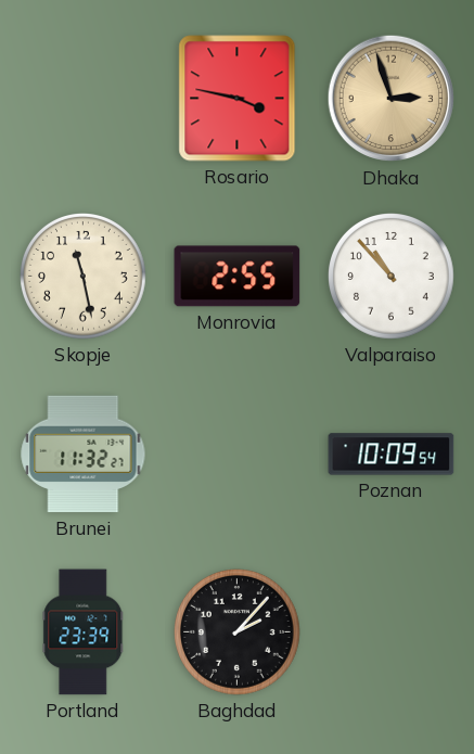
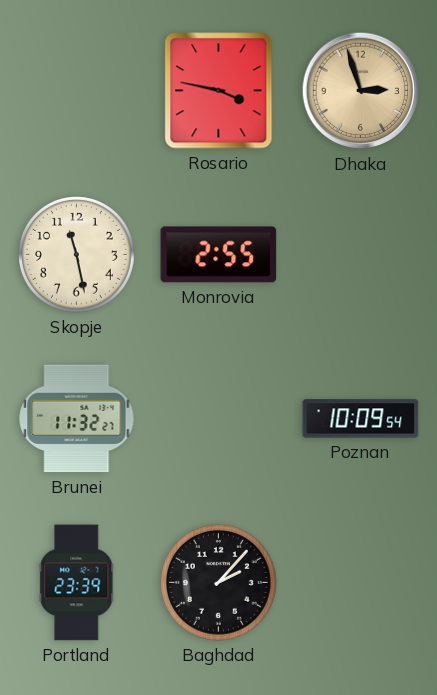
Valparaiso: 10:53 -> none
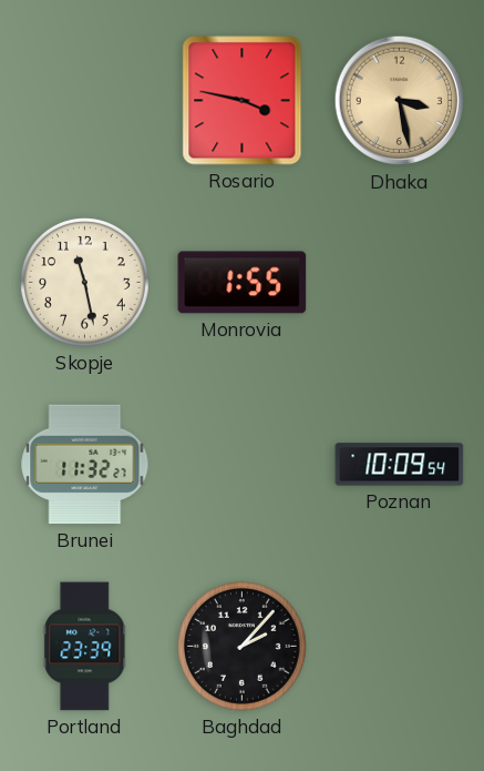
Dhaka: 2:57 -> 3:28
Monrovia: 2:55 -> 1:55
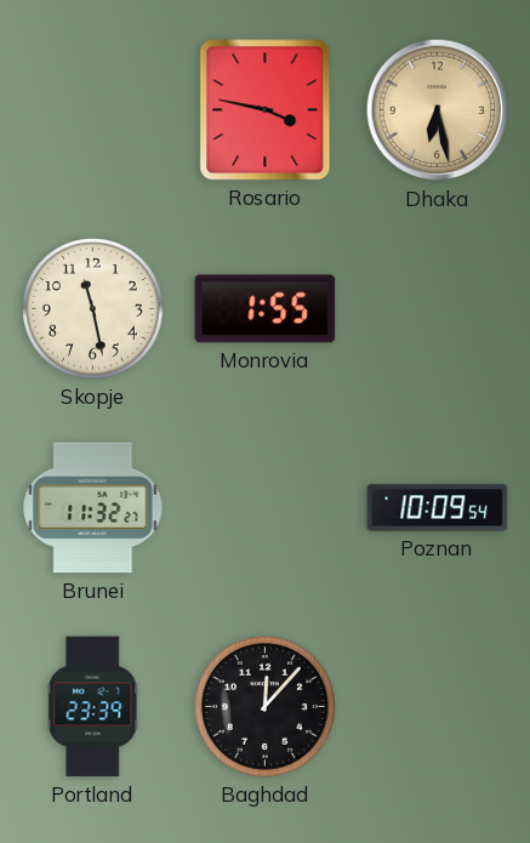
Dhaka: 3:28 -> 6:28
Baghdad: 2:07 -> 12:07
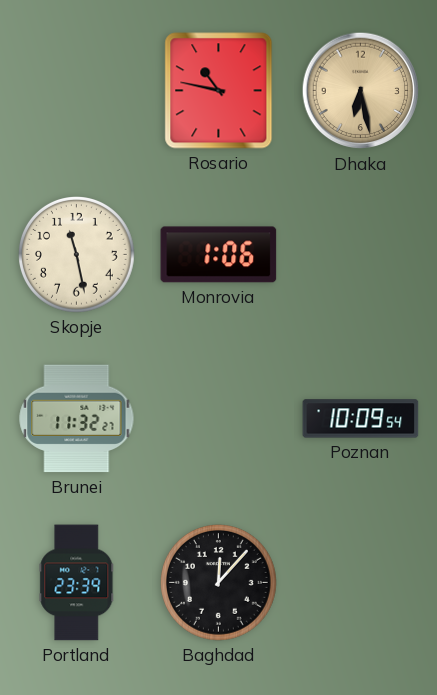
Rosario: 3:47 -> 10:47
Monrovia: 1:55 -> 1:06
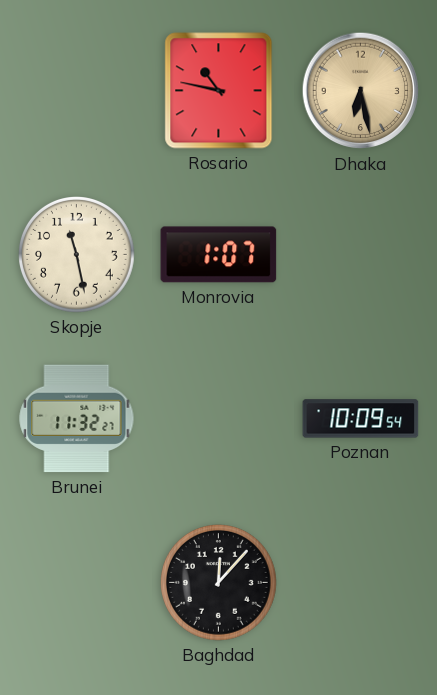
Monrovia: 1:06 -> 1:07
Portland: 23:39 -> none
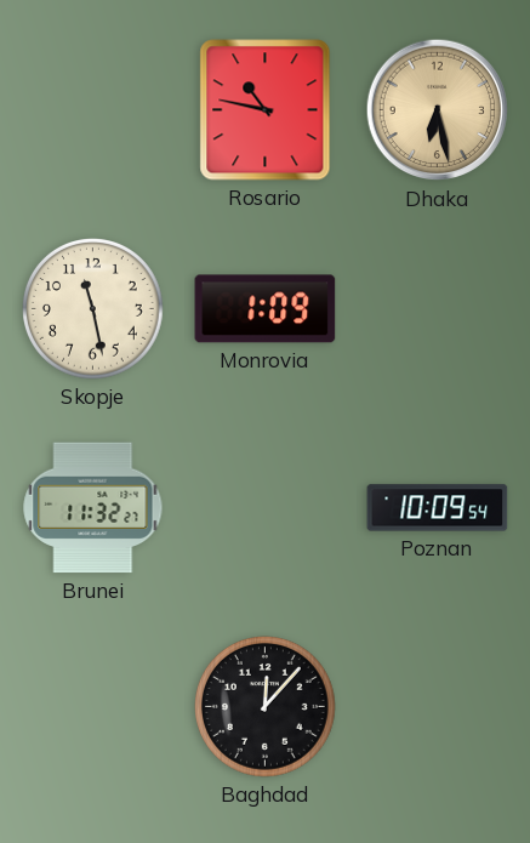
Monrovia: 1:07 -> 1:09
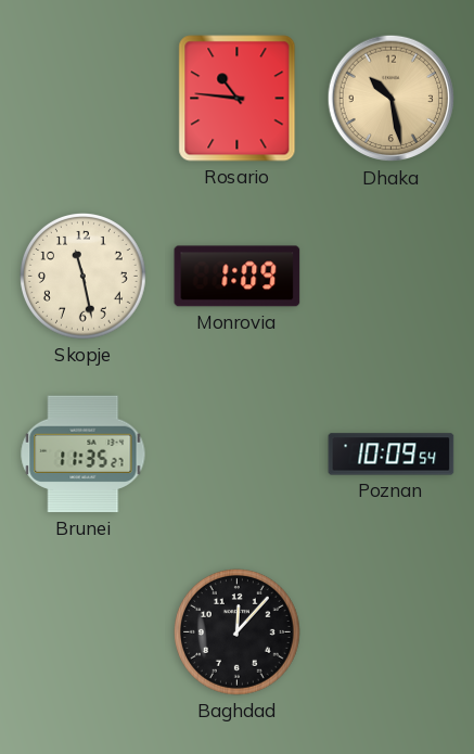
Rosario: 10:47 -> 10:46
Dhaka: 6:28 -> 10:28
Brunei: 11:32 -> 11:35
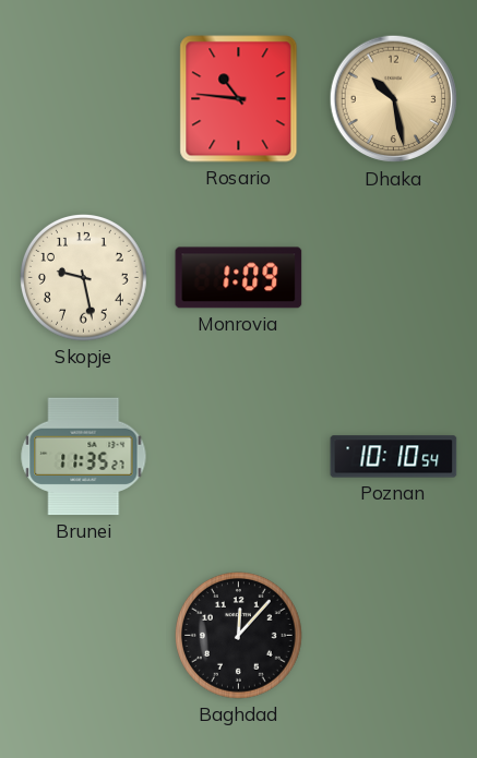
Skopje: 11:28 -> 9:28
Poznan: 10:09 -> 10:10
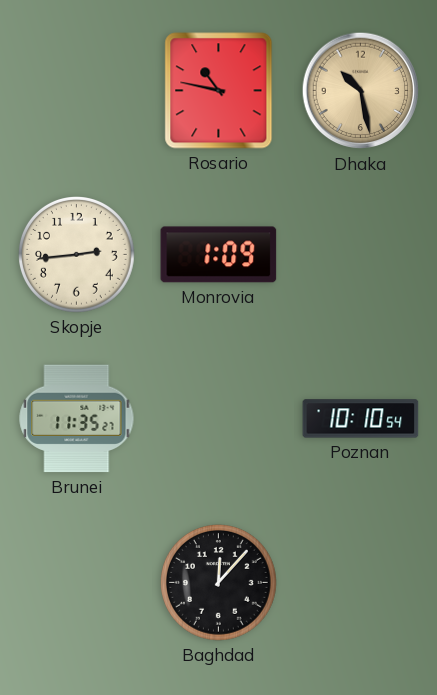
Rosario: 10:46 -> 10:47
Skopje: 9:28 -> 2:44
